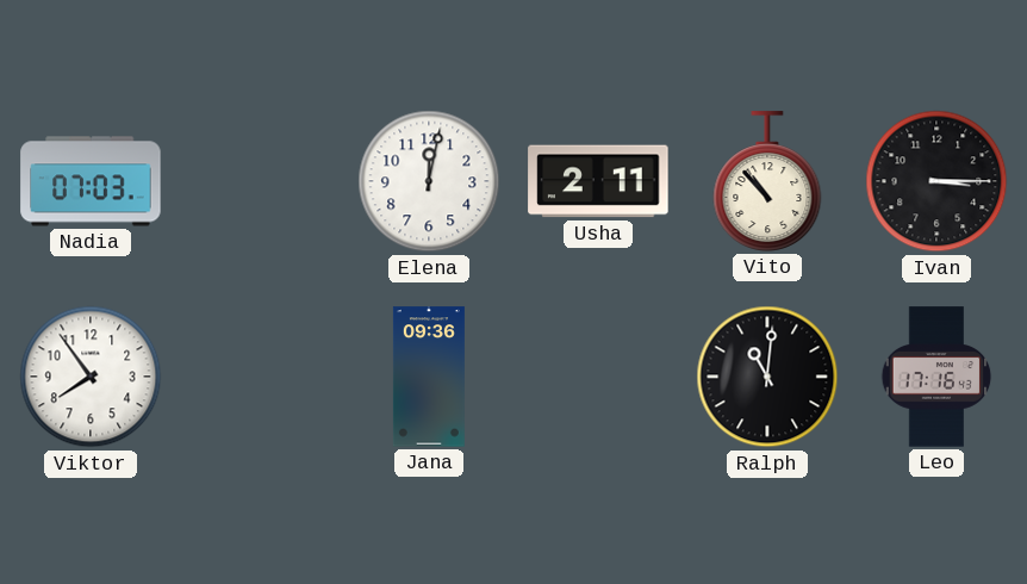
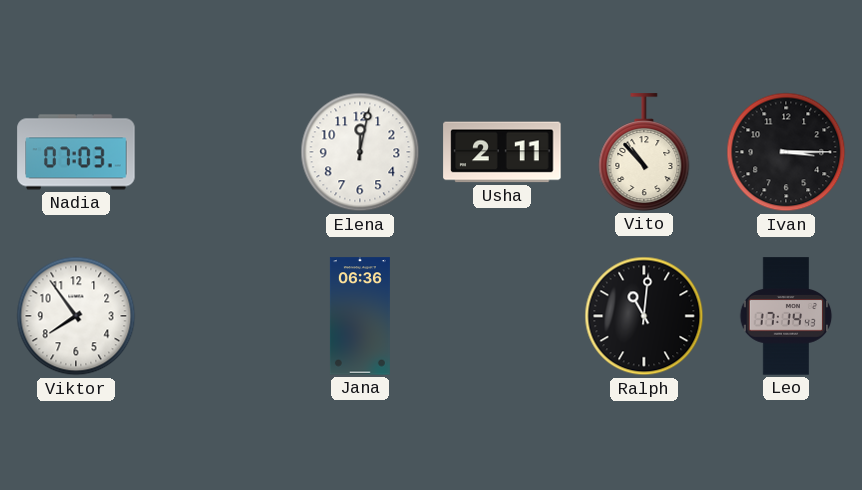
Jana: 09:36 -> 06:36
Leo: 17:16 -> 17:14
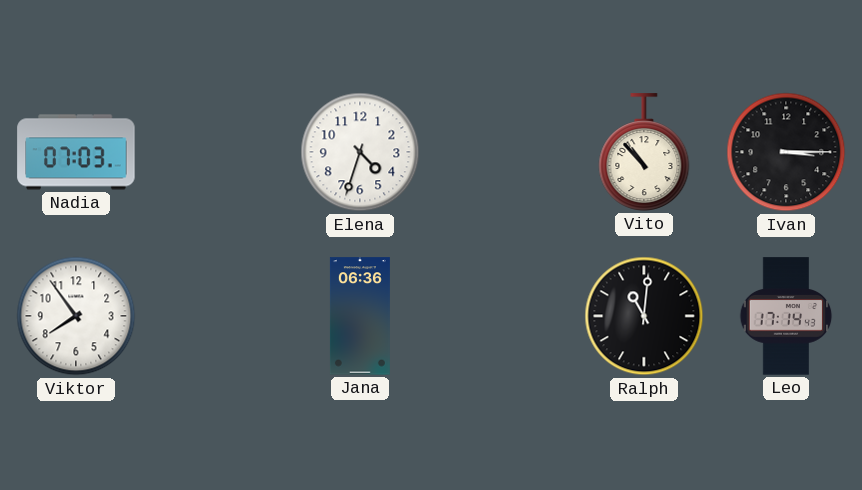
Elena: 12:02 -> 4:33
Usha: 2:11 -> none
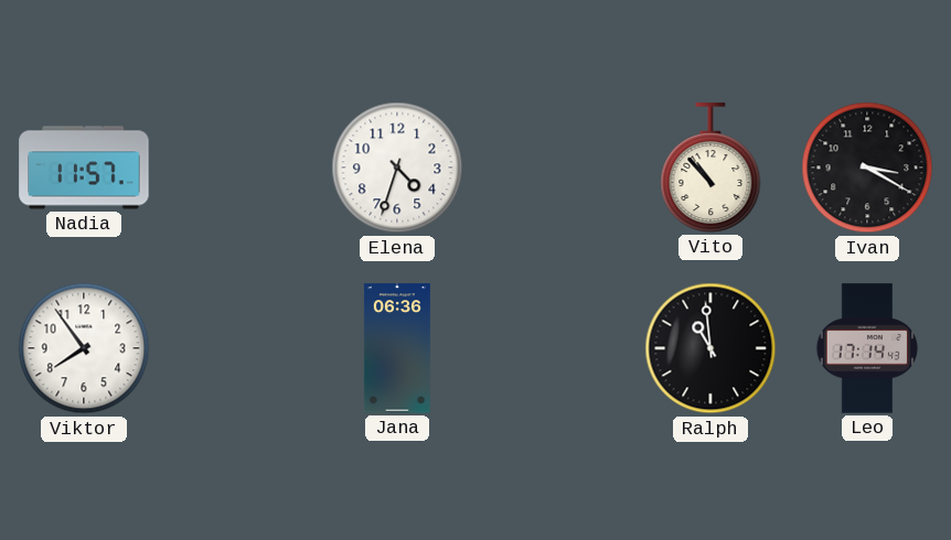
Nadia: 07:03 -> 11:57
Ivan: 3:15 -> 3:20
Ralph: 11:01 -> 10:59
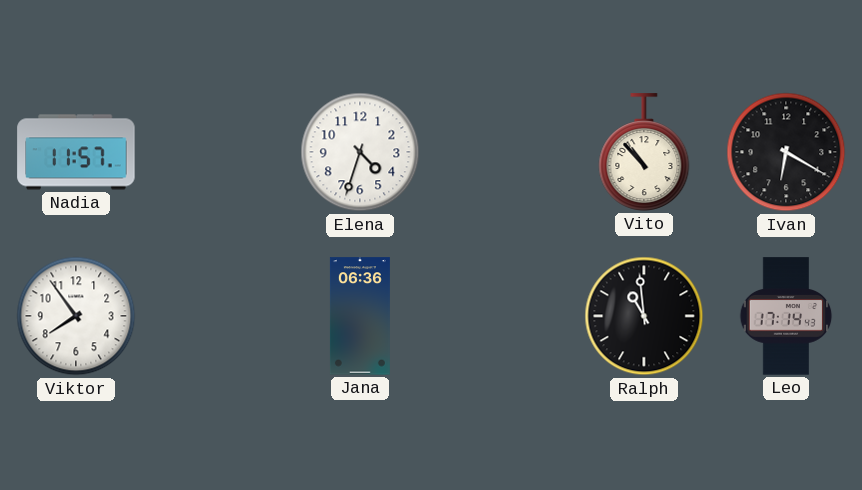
Ivan: 3:20 -> 6:20
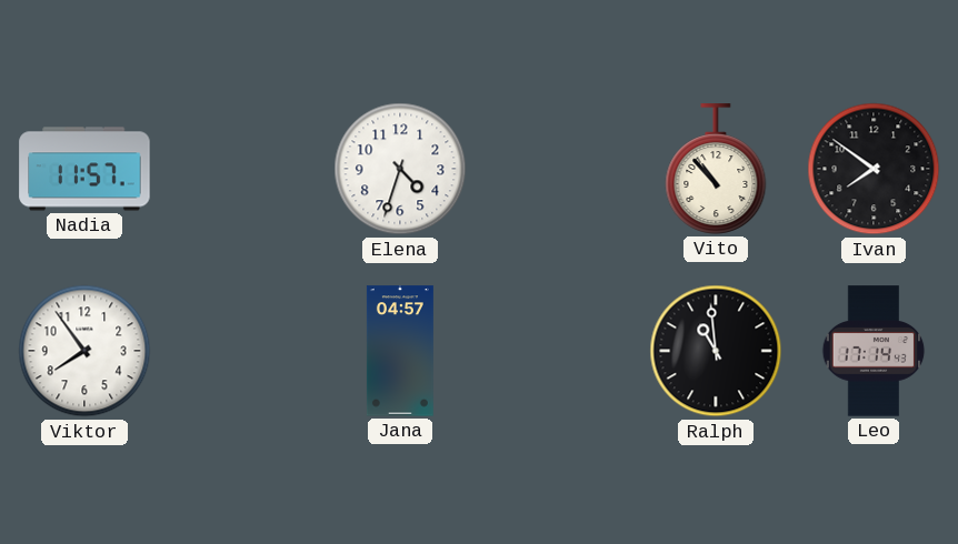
Ivan: 6:20 -> 7:51
Jana: 06:36 -> 04:57
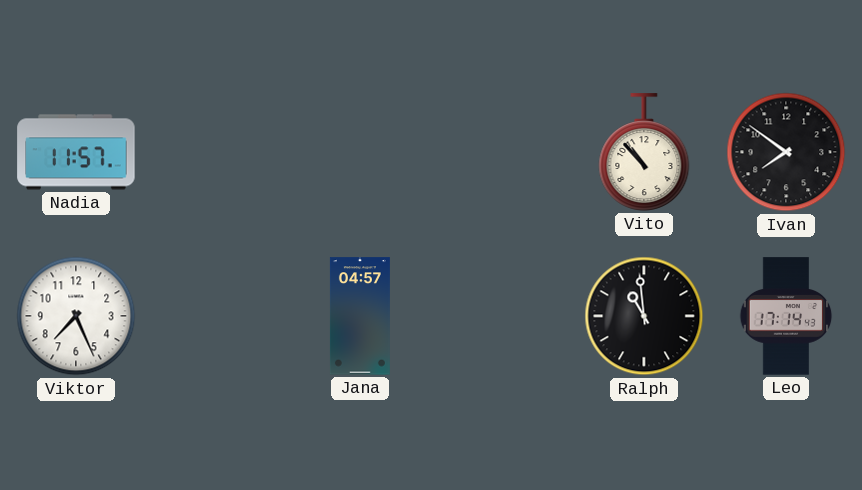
Elena: 4:33 -> none
Viktor: 7:54 -> 7:26
